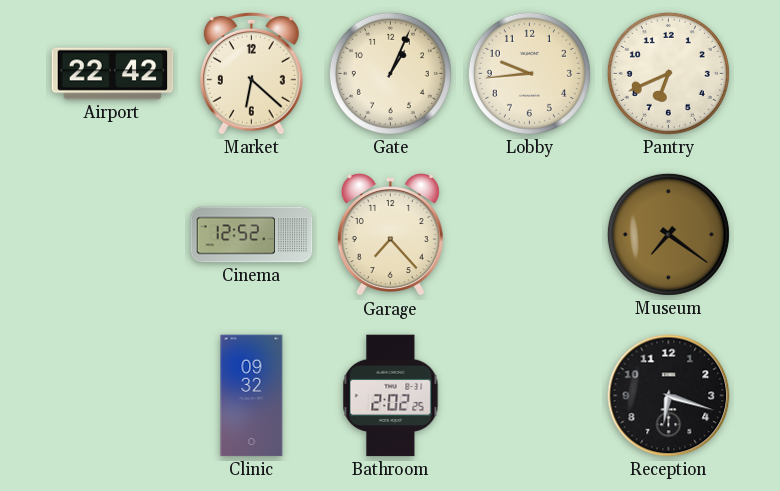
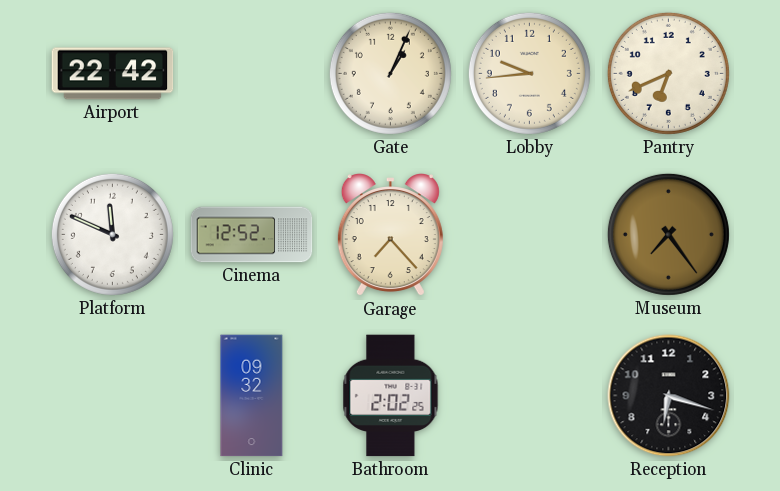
Market: 6:22 -> none
Platform: none -> 11:49
Museum: 7:21 -> 7:24
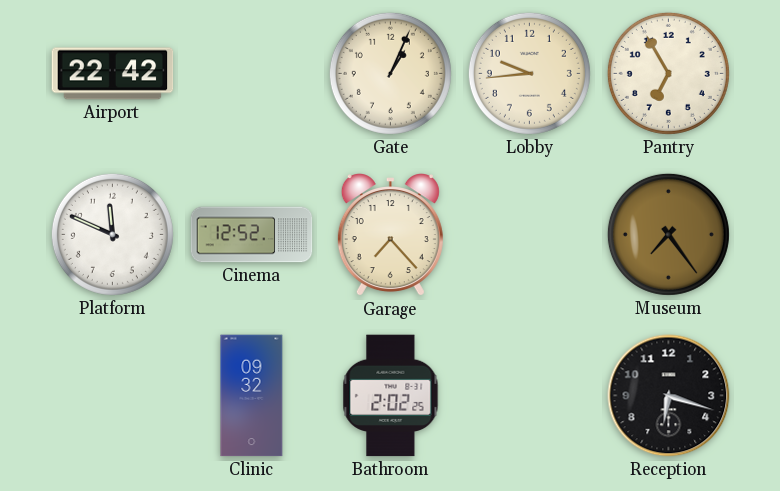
Pantry: 6:41 -> 6:55
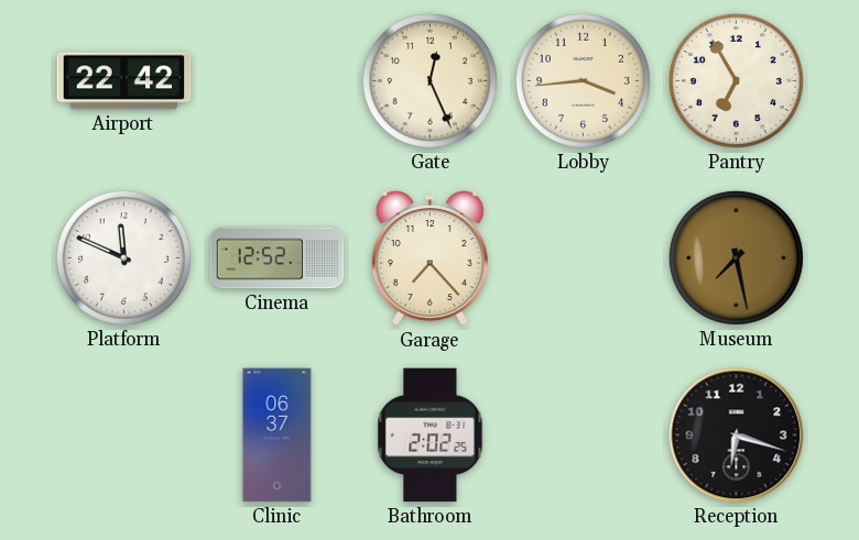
Gate: 1:04 -> 12:26
Lobby: 9:44 -> 3:44
Museum: 7:24 -> 7:28
Clinic: 09:32 -> 06:37
